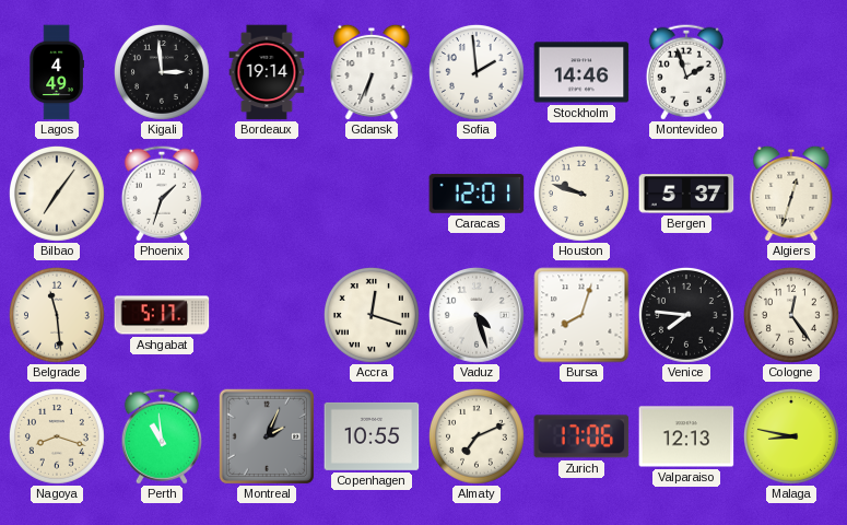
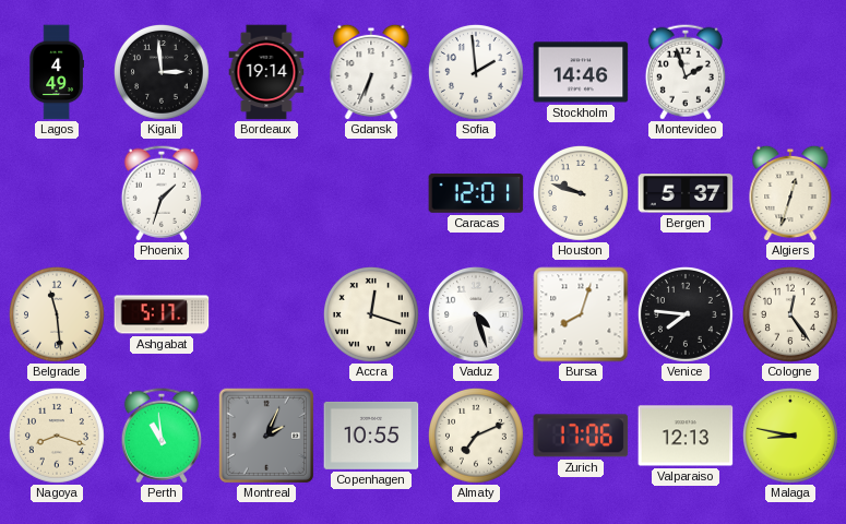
Bilbao: 7:06 -> none
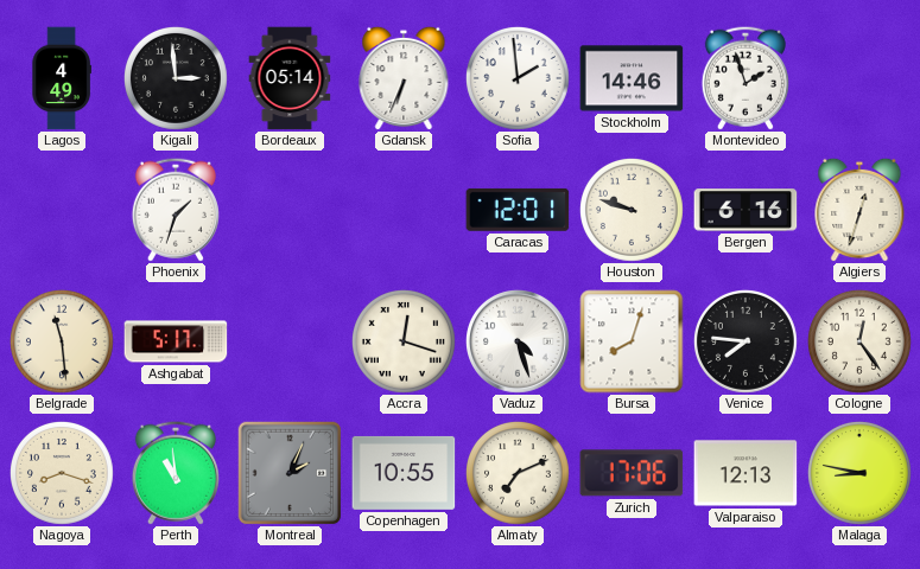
Bordeaux: 19:14 -> 05:14
Bergen: 5:37 -> 6:16
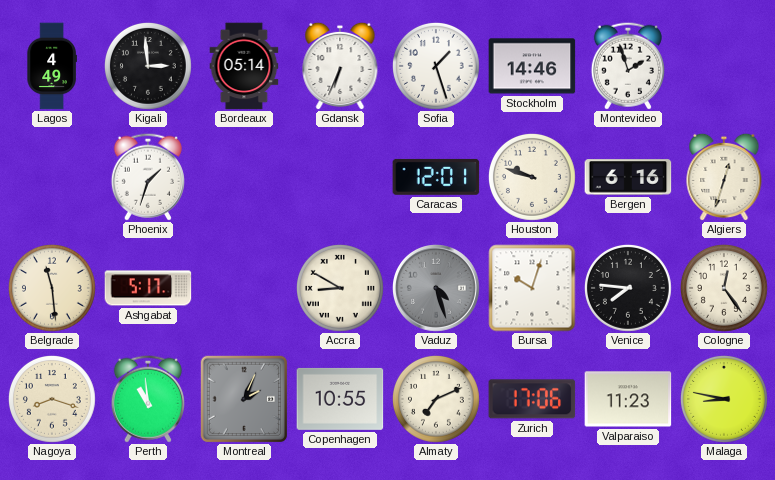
Sofia: 1:59 -> 1:27
Accra: 12:18 -> 8:50
Vaduz dial: white -> grey
Bursa: 8:03 -> 10:03
Valparaiso: 12:13 -> 11:23
